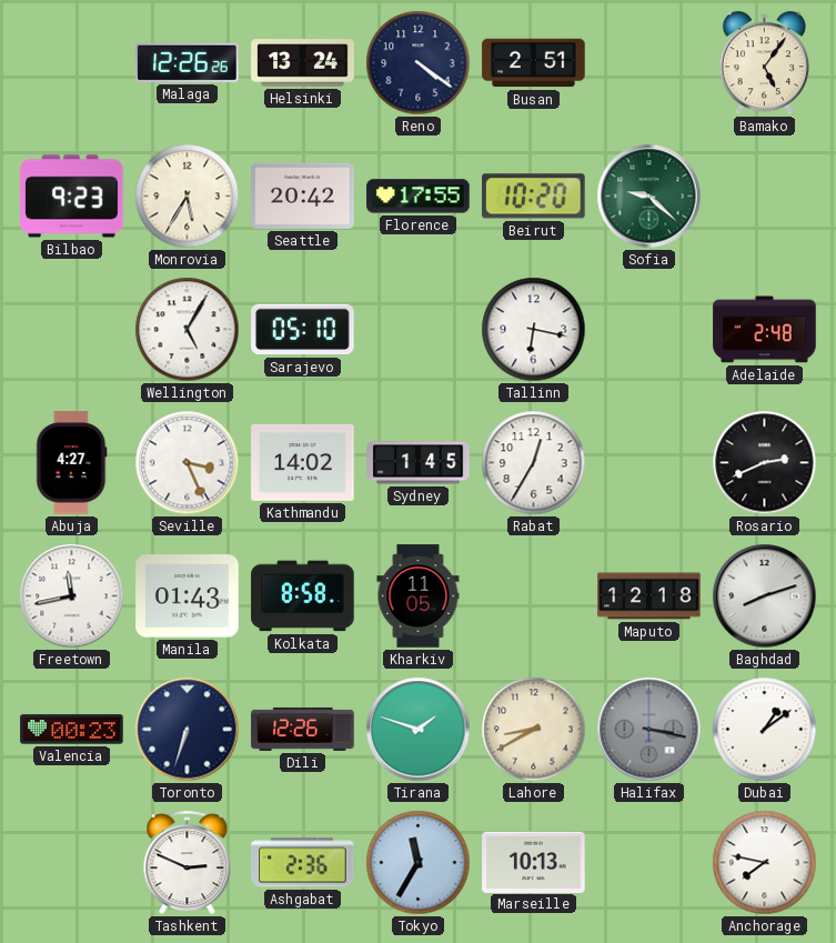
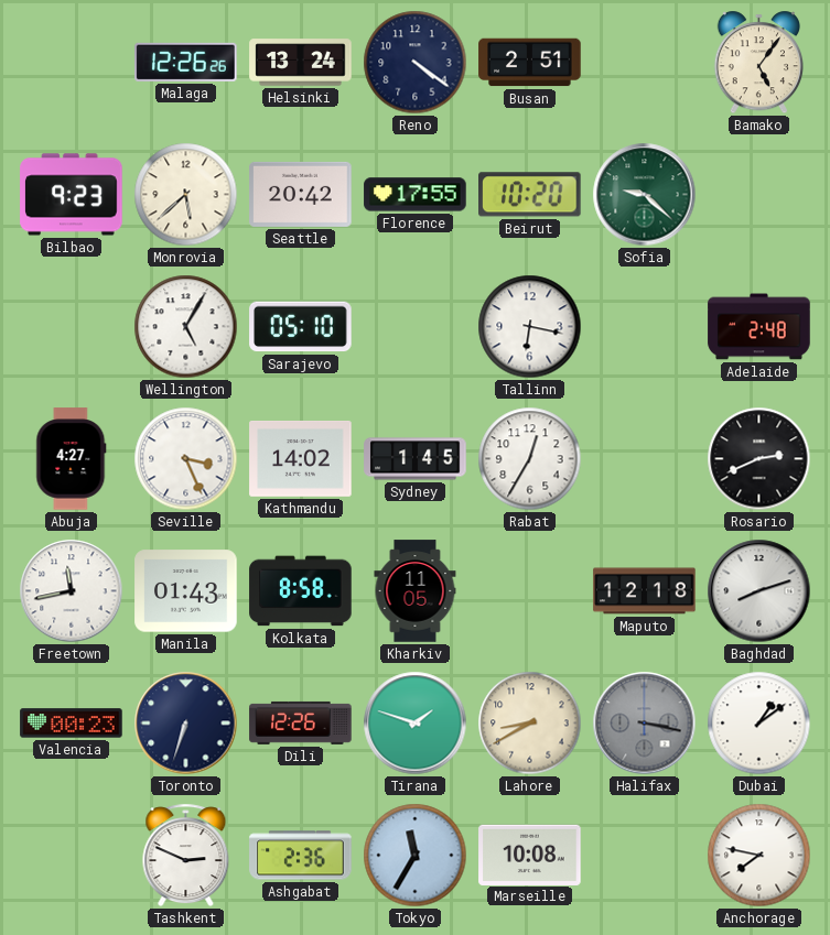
Monrovia: 5:35 -> 5:38
Marseille: 10:13 -> 10:08
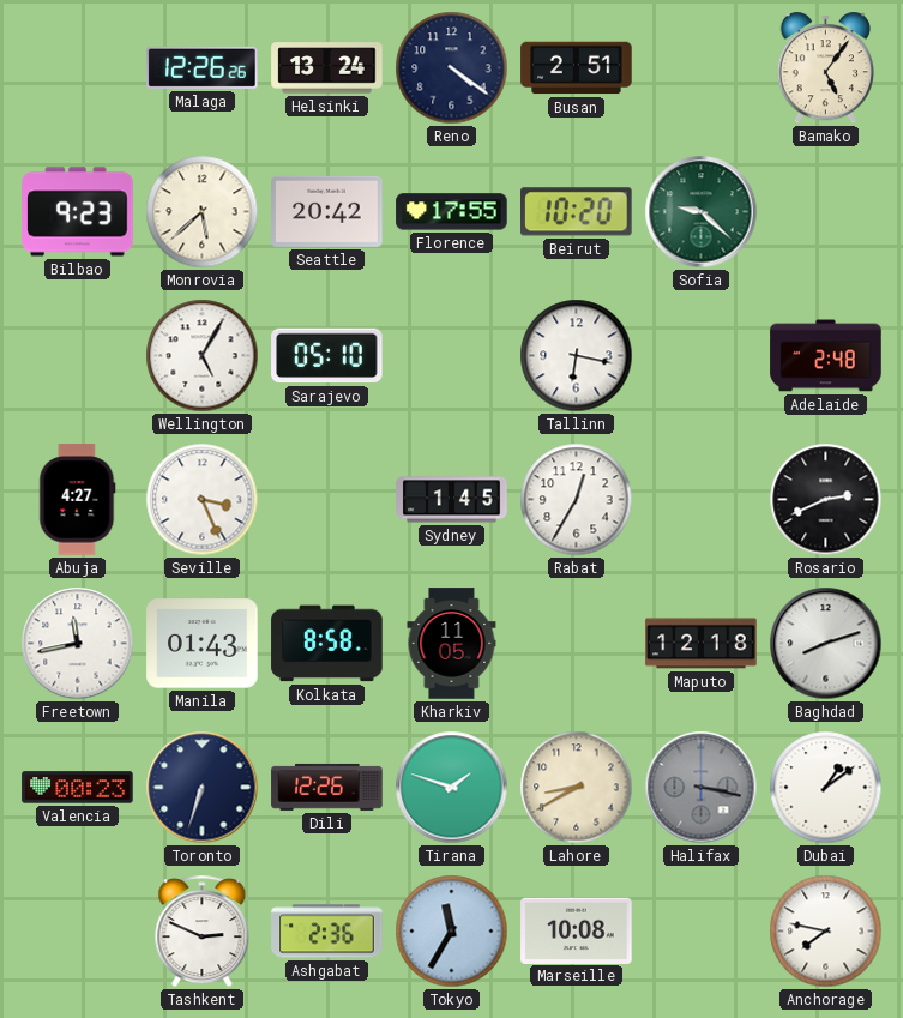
Kathmandu: 14:02 -> none
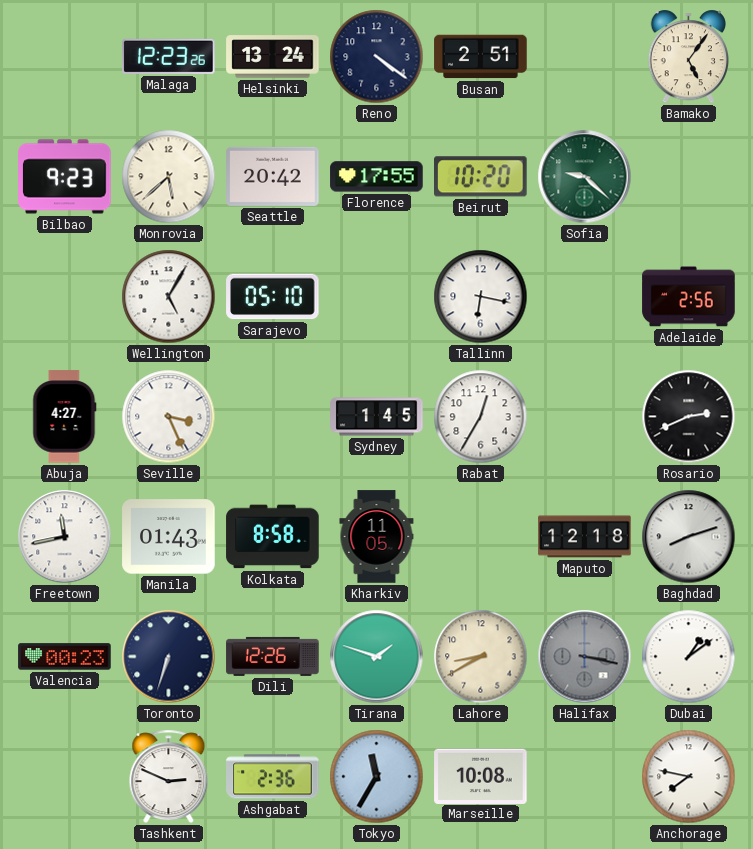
Malaga: 12:26 -> 12:23
Adelaide: 2:48 -> 2:56
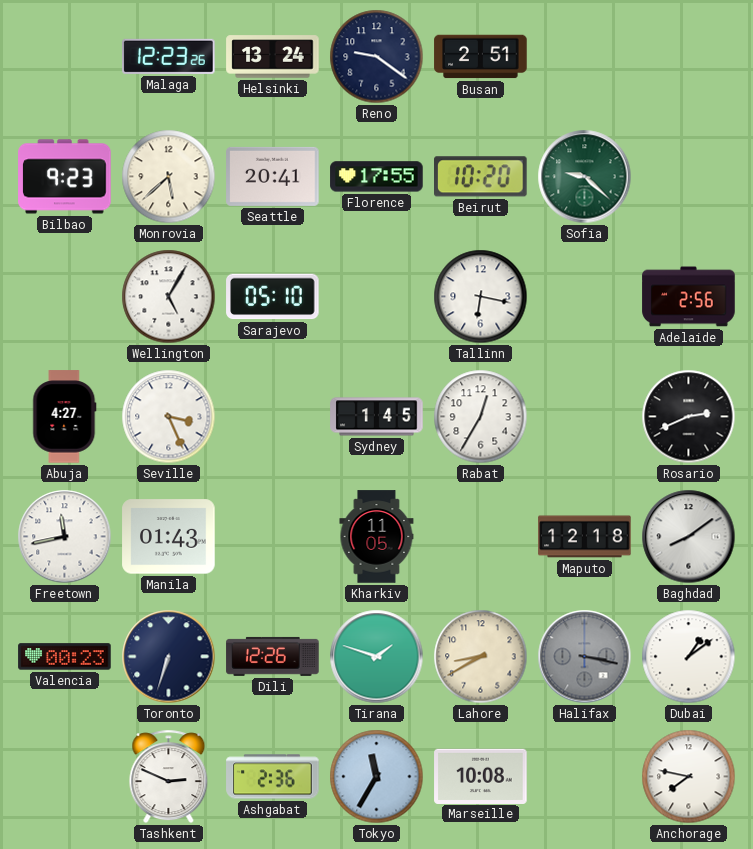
Reno: 4:21 -> 9:21
Bamako: 5:06 -> none
Seattle: 20:42 -> 20:41
Kolkata: 8:58 -> none
Baghdad: 8:12 -> 8:09
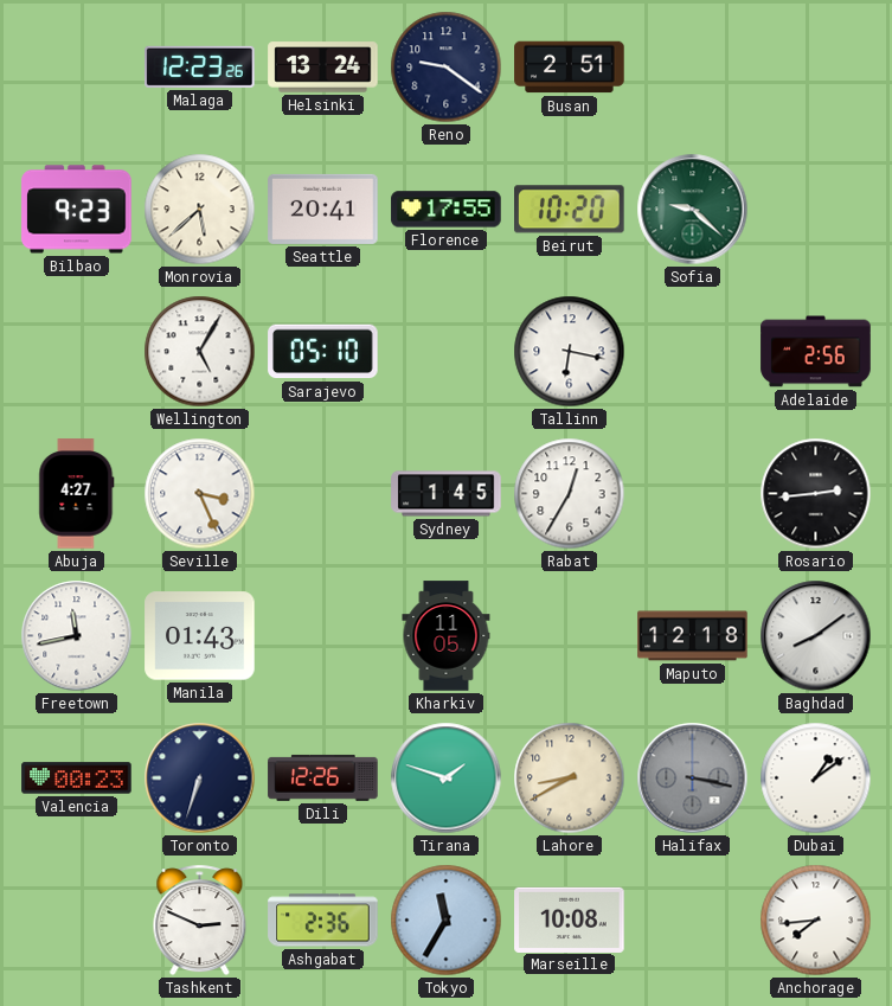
Rosario: 2:41 -> 2:44
Anchorage: 7:47 -> 7:44
